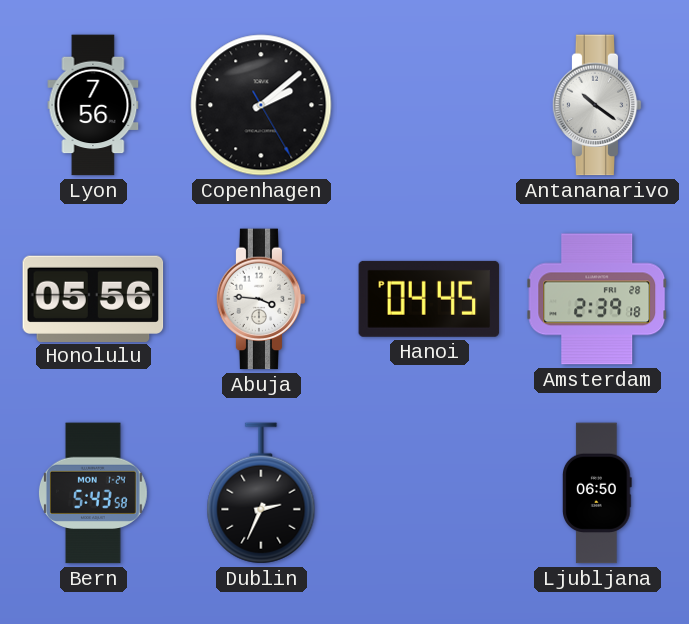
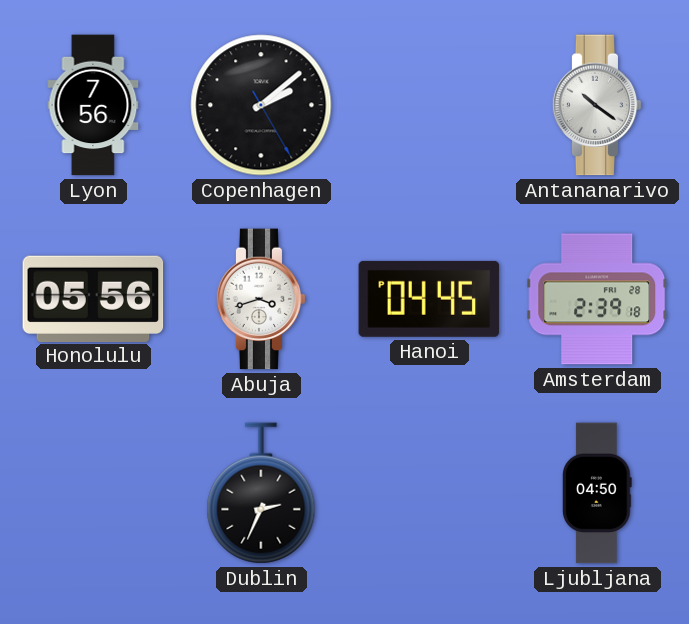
Abuja: 3:46 -> 3:42
Bern: 5:43 -> none
Ljubljana: 06:50 -> 04:50
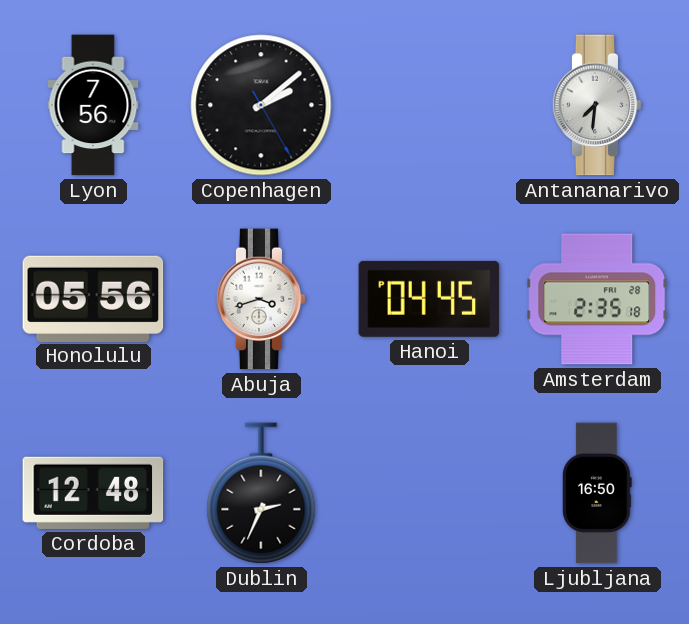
Antananarivo: 10:21 -> 7:31
Amsterdam: 2:39 -> 2:35
Cordoba: none -> 12:48
Ljubljana: 04:50 -> 16:50
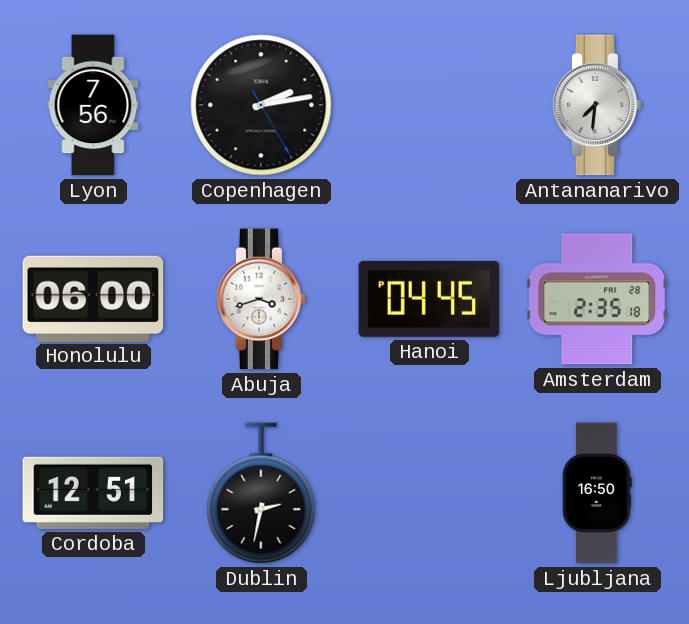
Copenhagen: 2:08 -> 2:13
Honolulu: 05:56 -> 06:00
Cordoba: 12:48 -> 12:51
Dublin: 2:34 -> 2:32
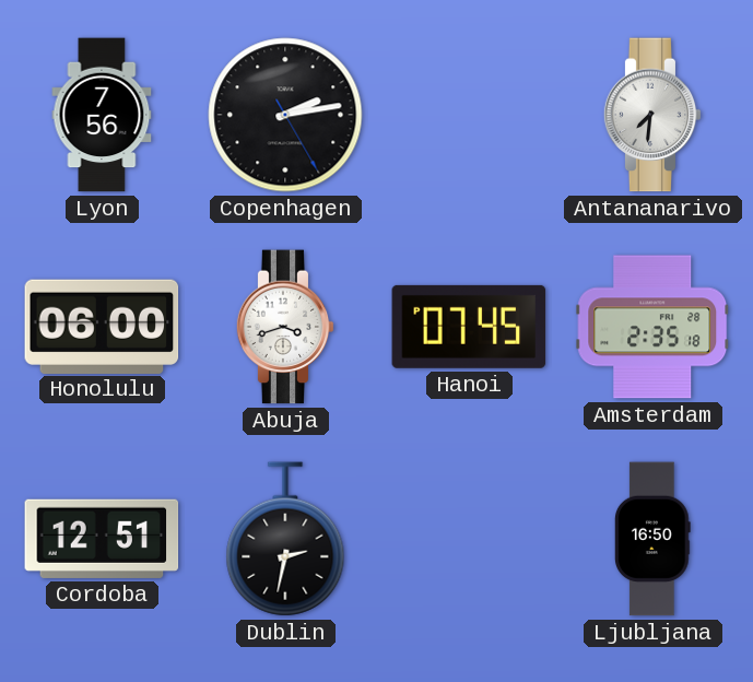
Hanoi: 04:45 -> 07:45
